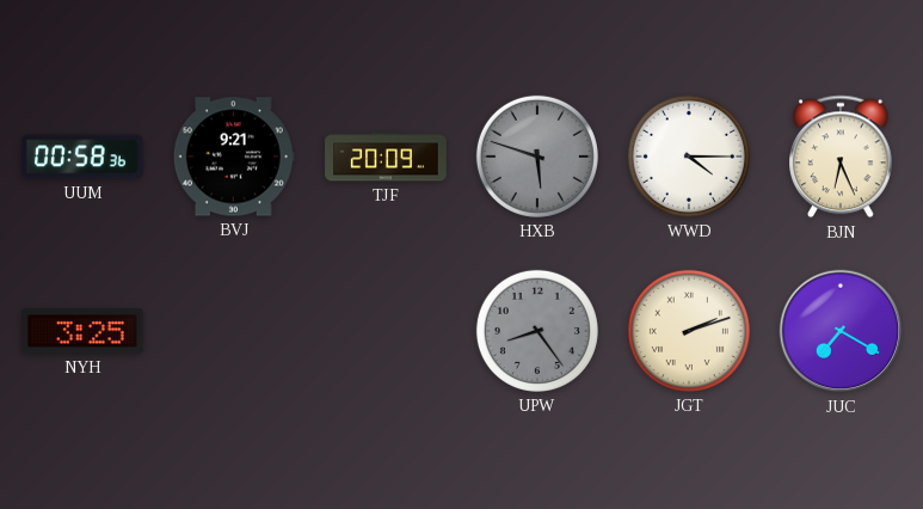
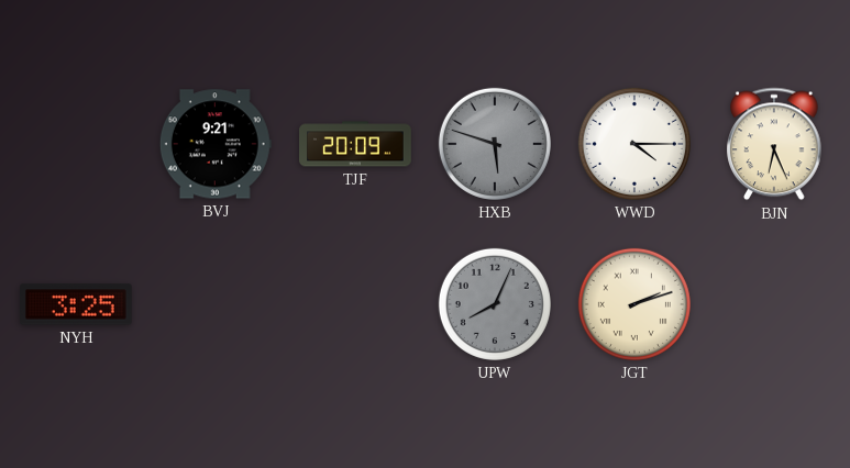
UUM: 00:58 -> none
UPW: 8:24 -> 8:04
JUC: 7:20 -> none
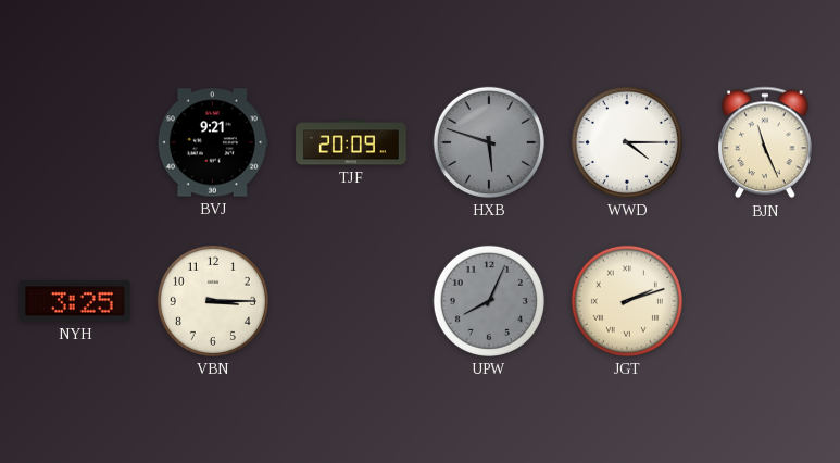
BJN: 6:26 -> 11:26
VBN: none -> 3:15
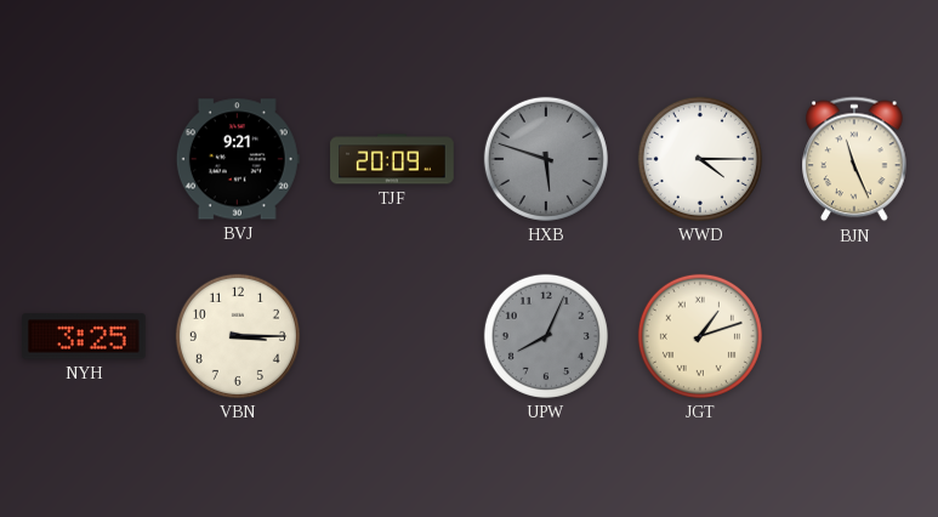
JGT: 2:12 -> 1:12
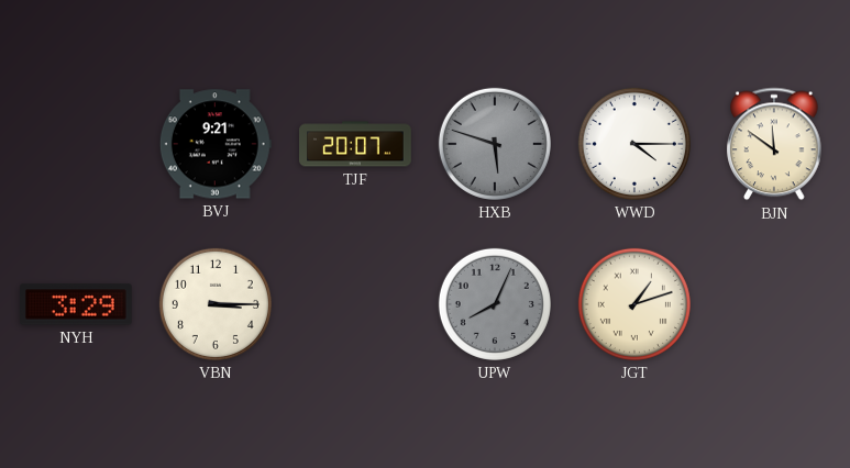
TJF: 20:09 -> 20:07
BJN: 11:26 -> 11:51
NYH: 3:25 -> 3:29
